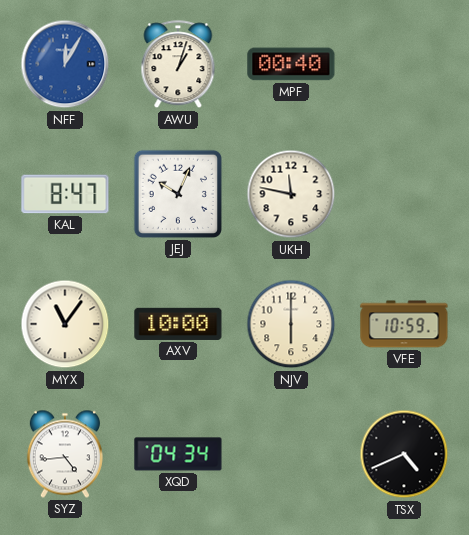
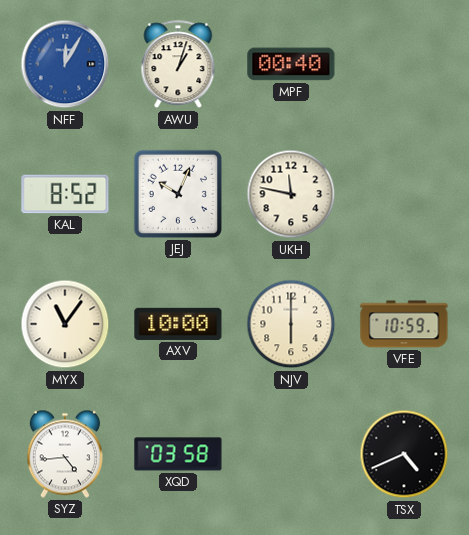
KAL: 8:47 -> 8:52
XQD: 04:34 -> 03:58
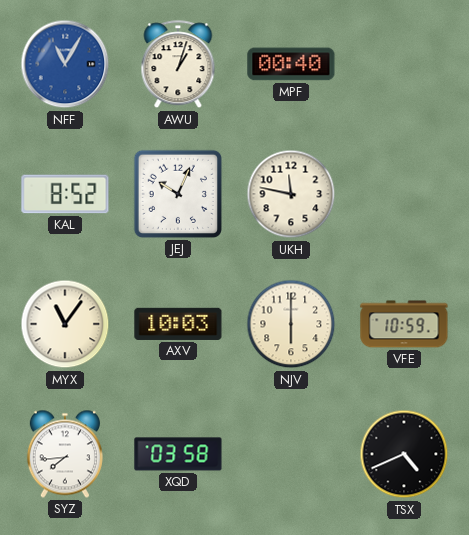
NFF: 12:05 -> 11:05
AXV: 10:00 -> 10:03
SYZ: 4:44 -> 7:44
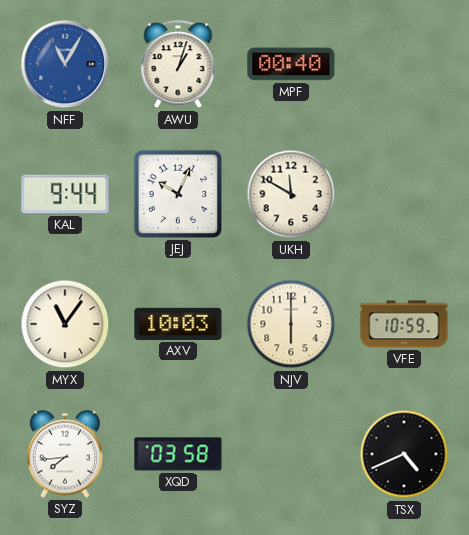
KAL: 8:52 -> 9:44
UKH: 11:47 -> 11:50
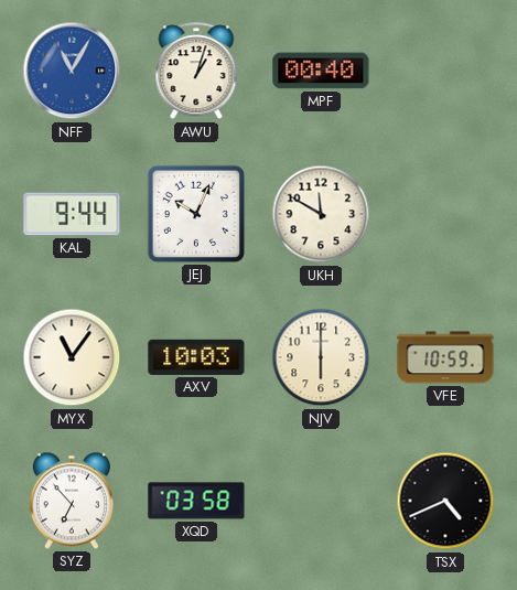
SYZ: 7:44 -> 6:53
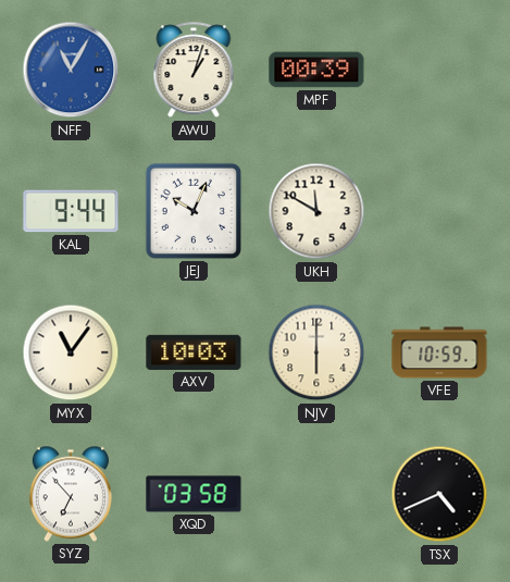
MPF: 00:40 -> 00:39
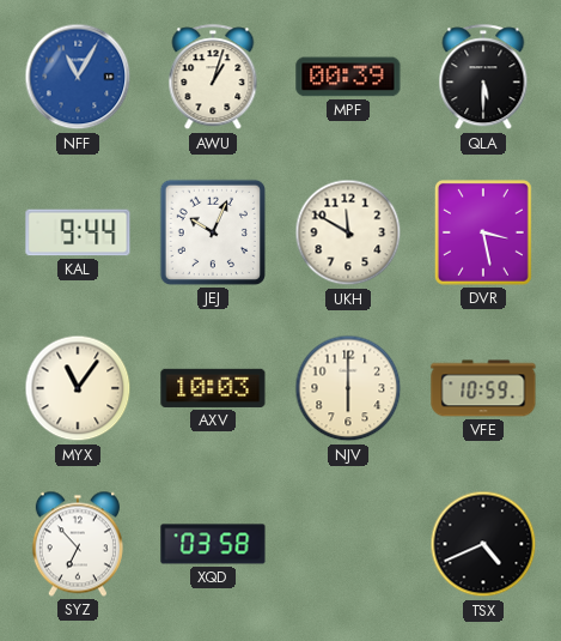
QLA: none -> 5:30
DVR: none -> 3:28
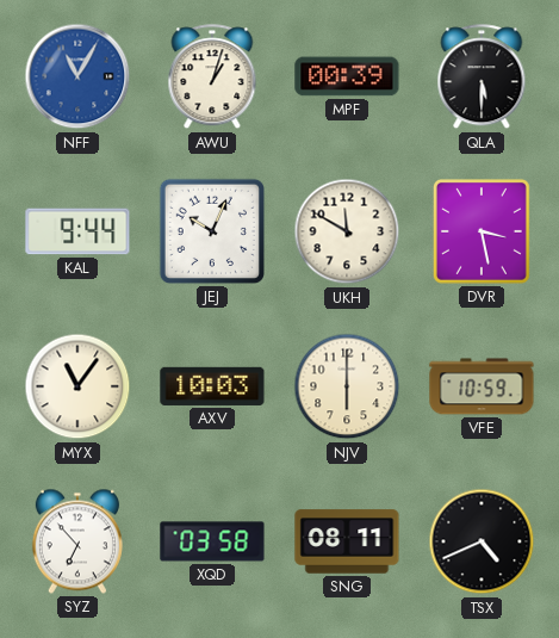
SNG: none -> 08:11
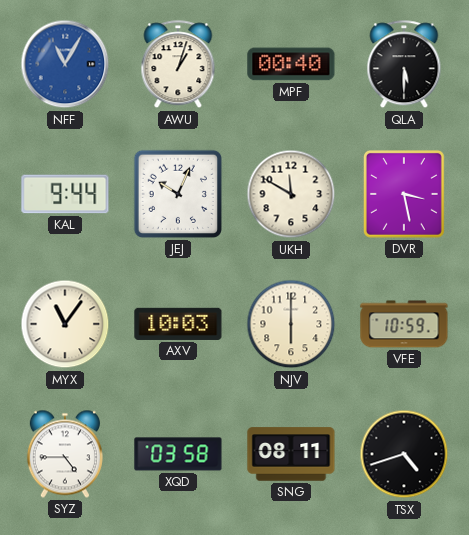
MPF: 00:39 -> 00:40
SYZ: 6:53 -> 4:45
TSX: 4:41 -> 4:42
